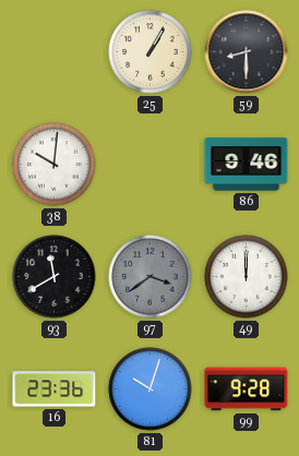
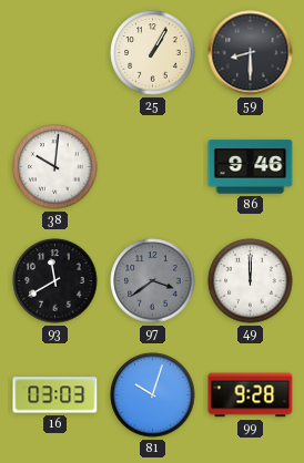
16: 23:36 -> 03:03
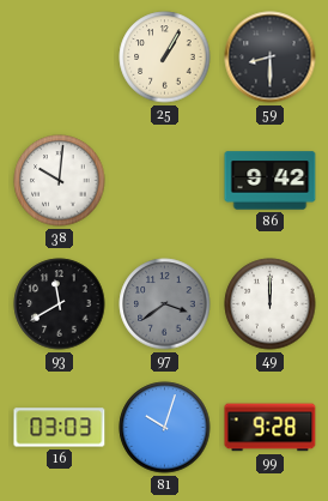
86: 9:46 -> 9:42
